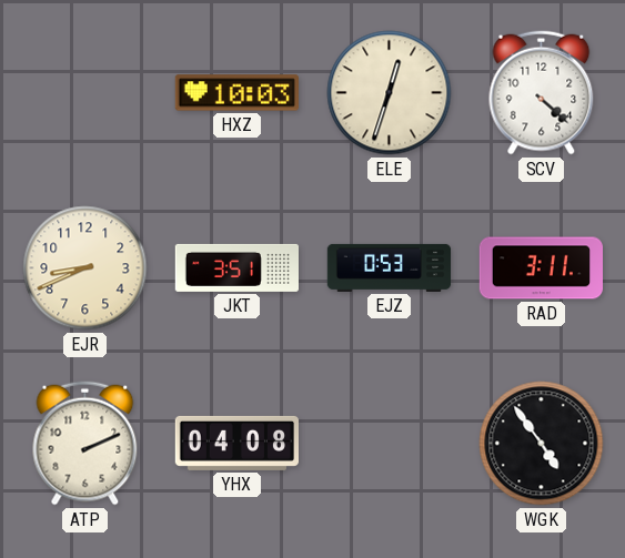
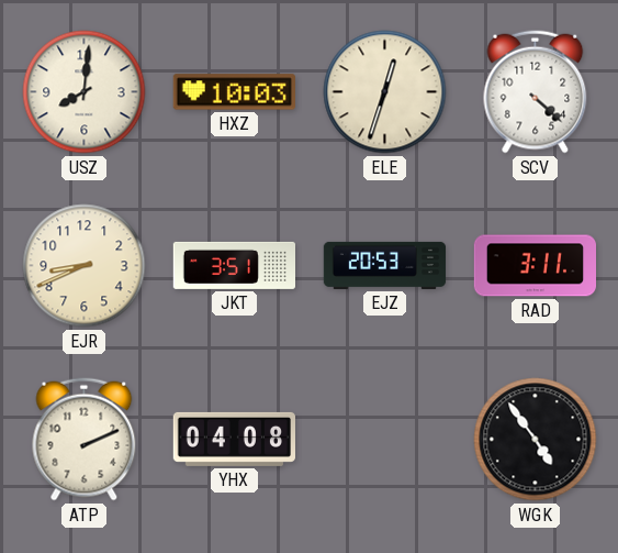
USZ: none -> 8:01
EJZ: 0:53 -> 20:53
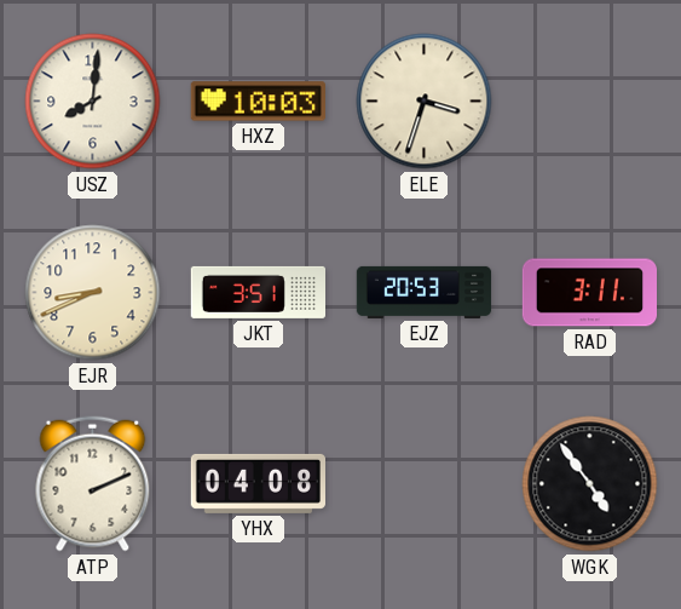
ELE: 12:33 -> 3:33
SCV: 4:22 -> none
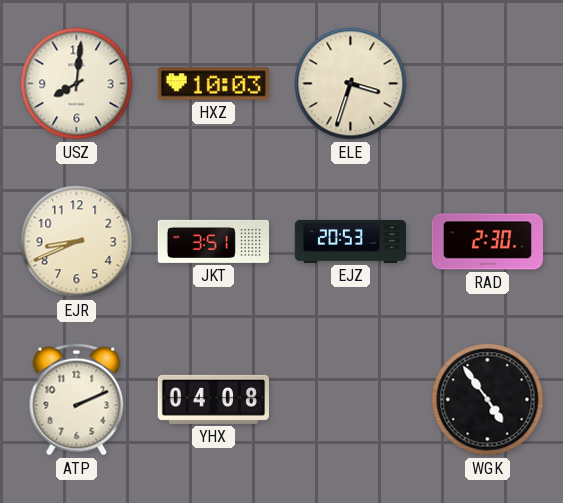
RAD: 3:11 -> 2:30
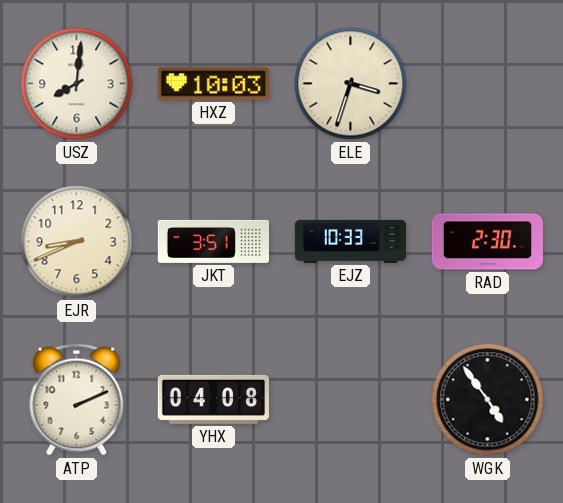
EJZ: 20:53 -> 10:33
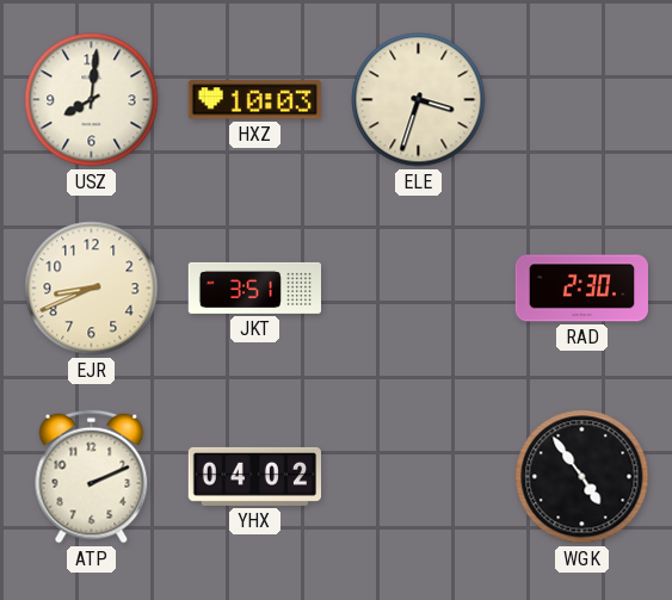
EJZ: 10:33 -> none
YHX: 04:08 -> 04:02
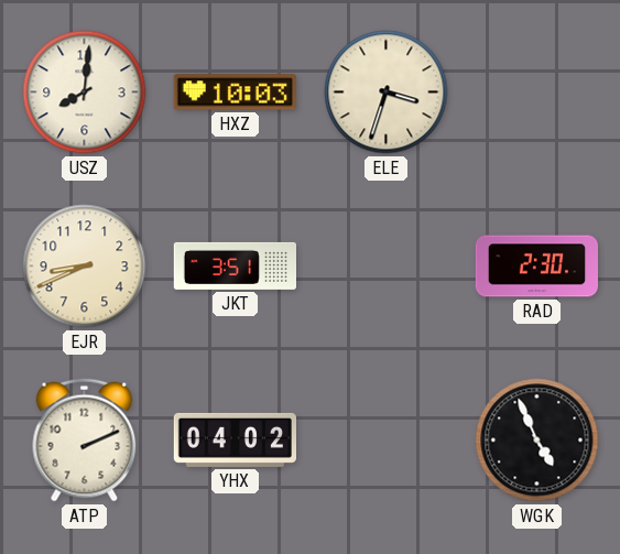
WGK: 4:54 -> 4:56
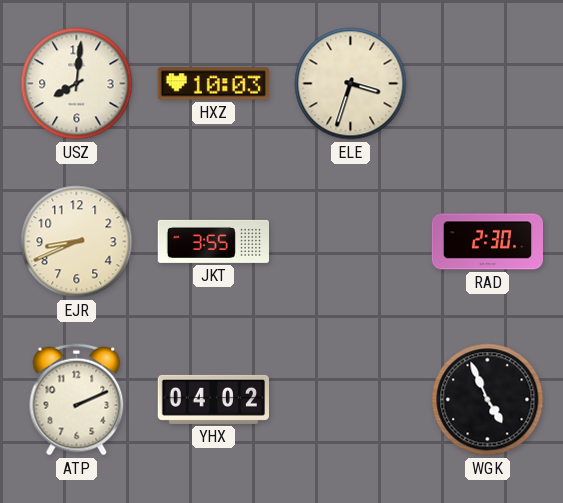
JKT: 3:51 -> 3:55
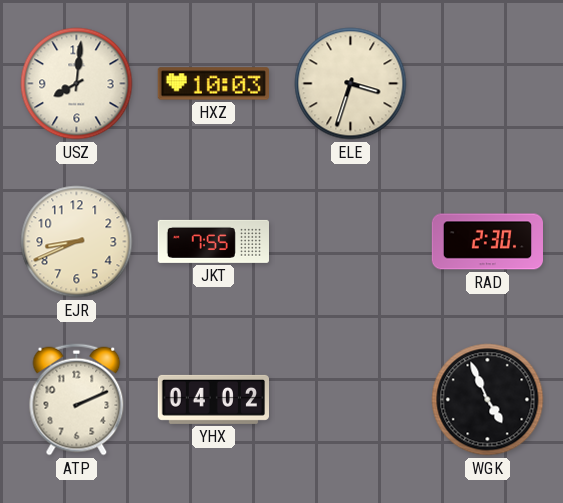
JKT: 3:55 -> 7:55
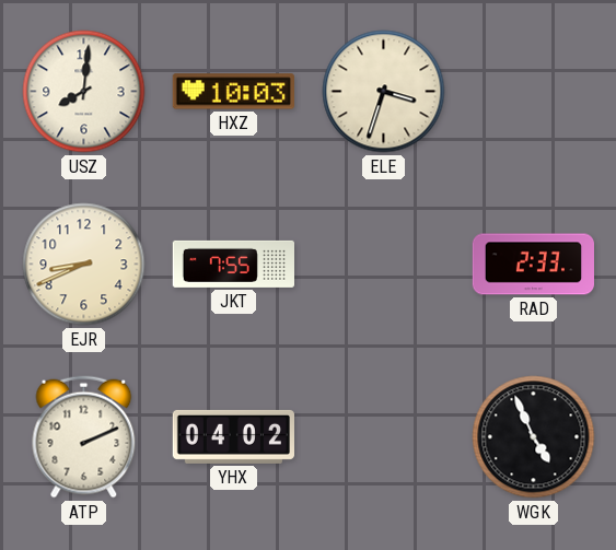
RAD: 2:30 -> 2:33
